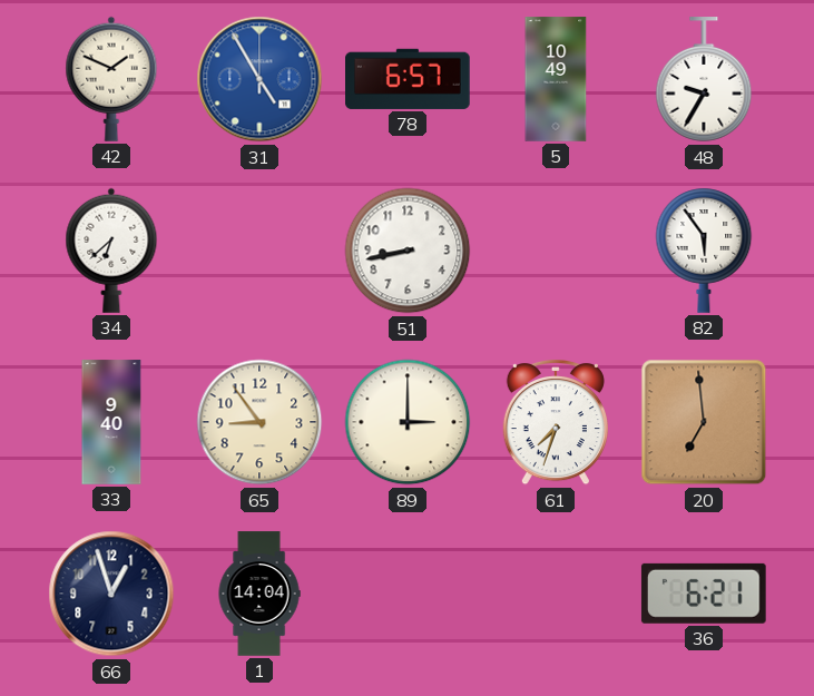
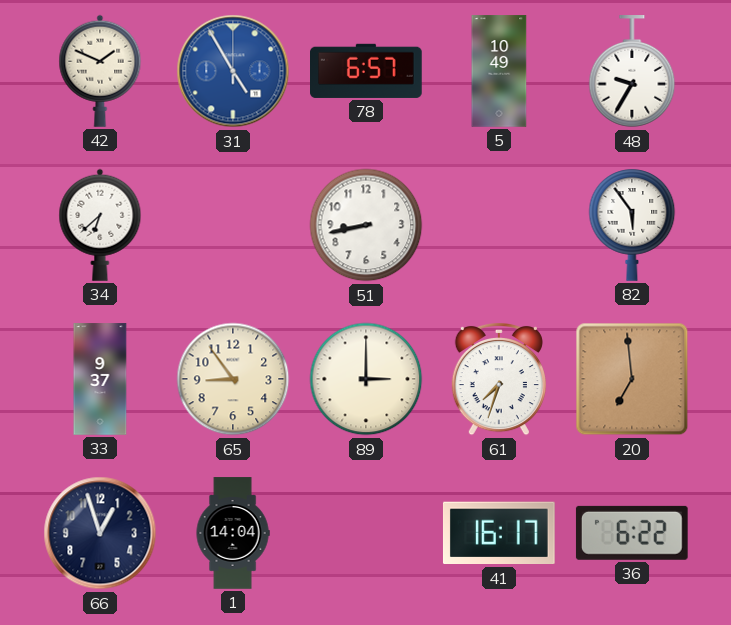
33: 9:40 -> 9:37
41: none -> 16:17
36: 6:21 -> 6:22
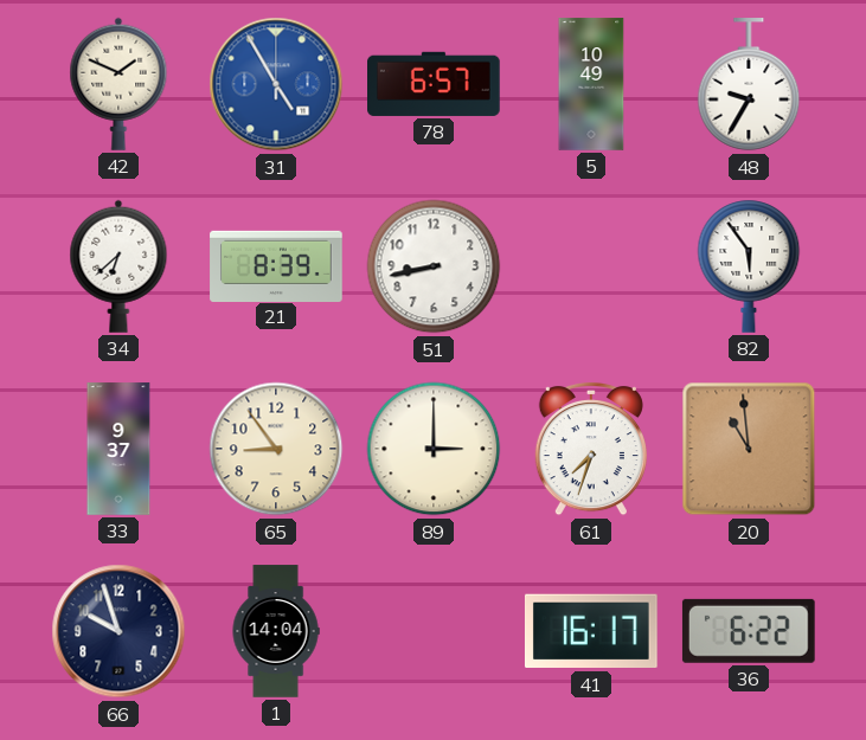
21: none -> 8:39
20: 6:59 -> 10:59
66: 12:57 -> 9:57
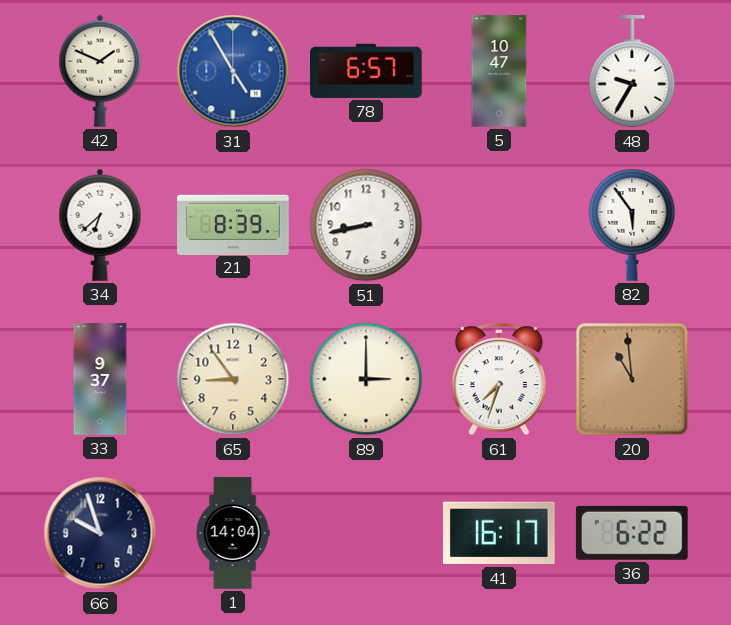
5: 10:49 -> 10:47
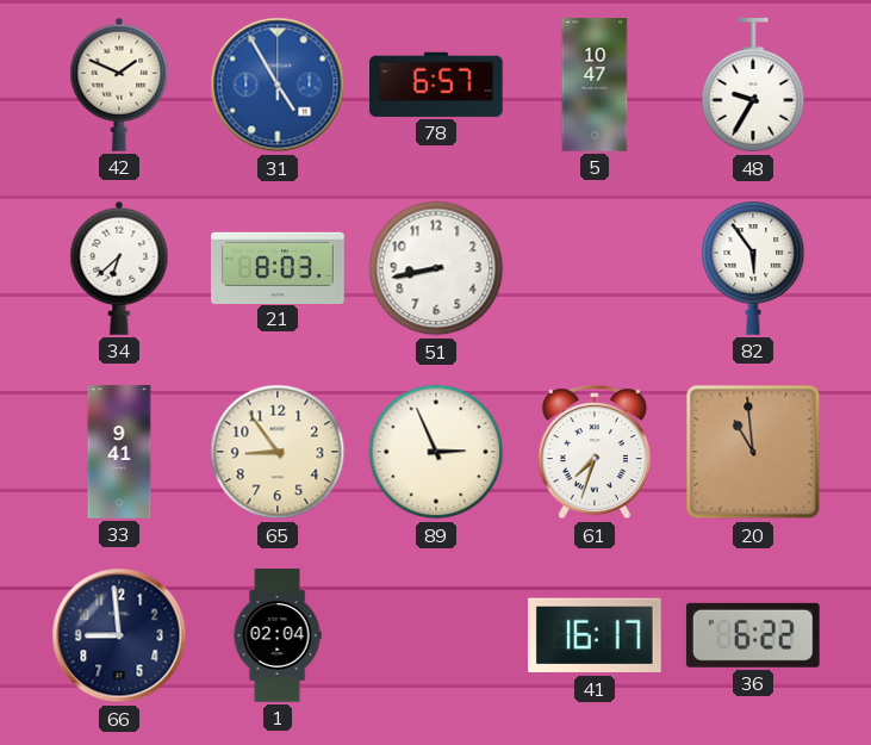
21: 8:39 -> 8:03
33: 9:37 -> 9:41
89: 3:00 -> 2:56
66: 9:57 -> 8:59
1: 14:04 -> 02:04
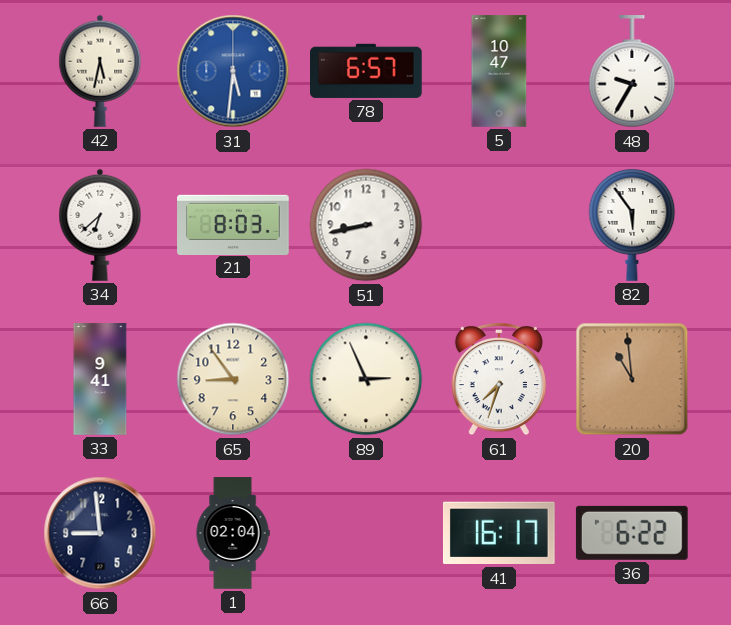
42: 1:49 -> 5:32
31: 4:55 -> 5:31
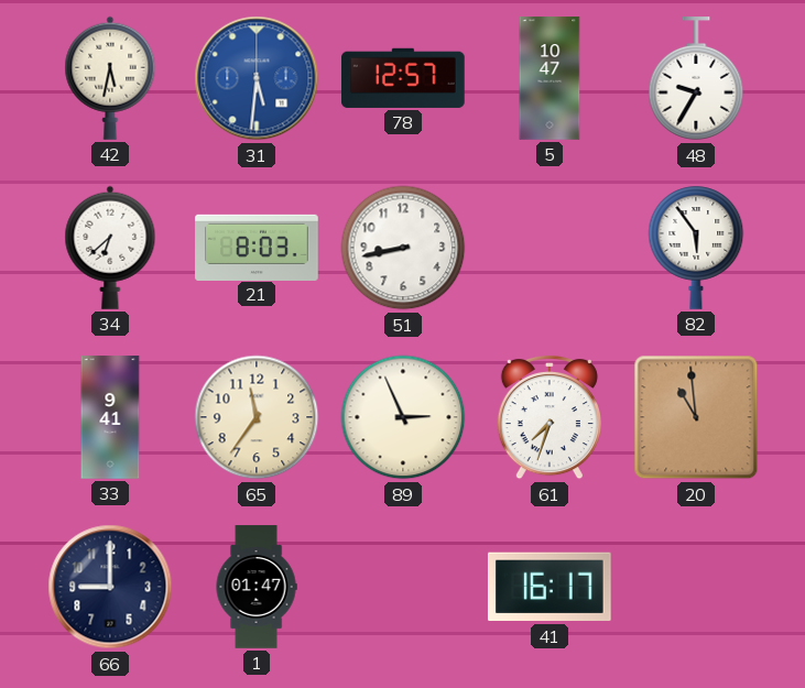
78: 6:57 -> 12:57
65: 8:54 -> 11:36
66: 8:59 -> 9:00
1: 02:04 -> 01:47
36: 6:22 -> none
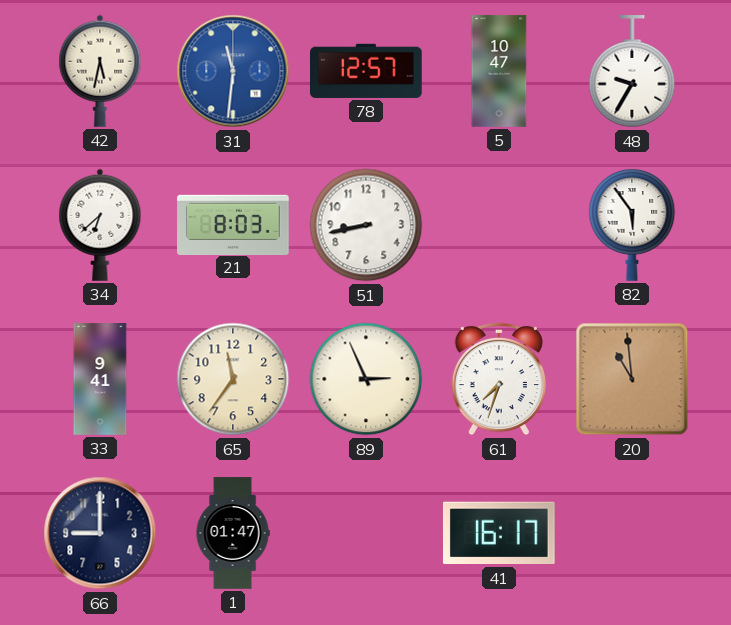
31: 5:31 -> 11:31
